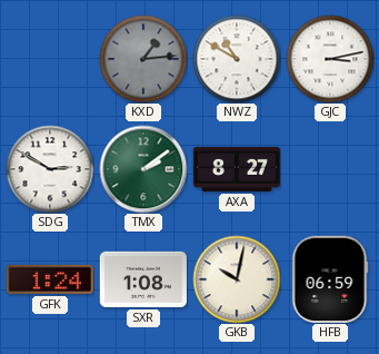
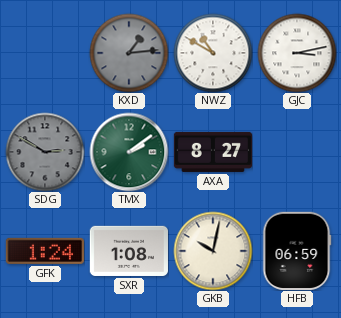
SDG dial: white -> grey
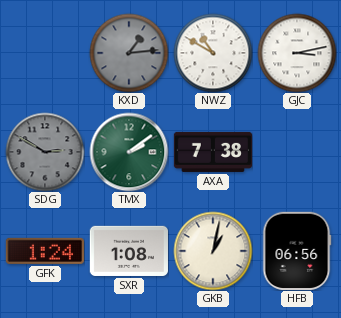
AXA: 8:27 -> 7:38
GKB: 10:02 -> 1:02
HFB: 06:59 -> 06:56
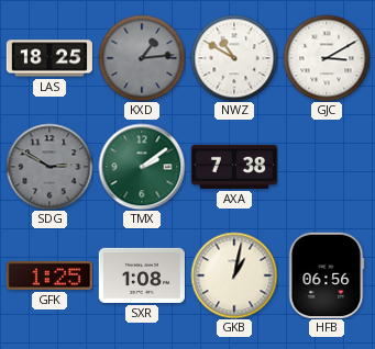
LAS: none -> 18:25
GJC: 3:13 -> 3:10
GFK: 1:24 -> 1:25
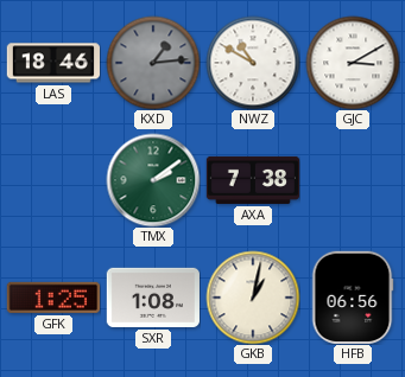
LAS: 18:25 -> 18:46
SDG: 2:50 -> none
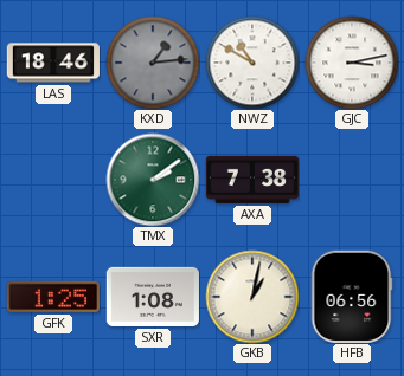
GJC: 3:10 -> 3:13
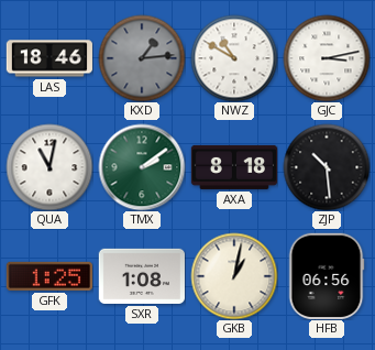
QUA: none -> 11:02
AXA: 7:38 -> 8:18
ZJP: none -> 10:29
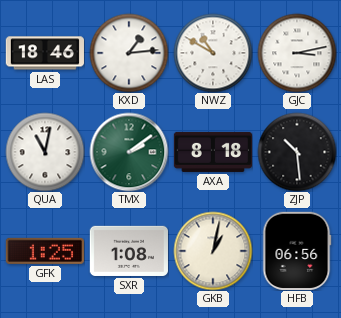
KXD dial: grey -> white
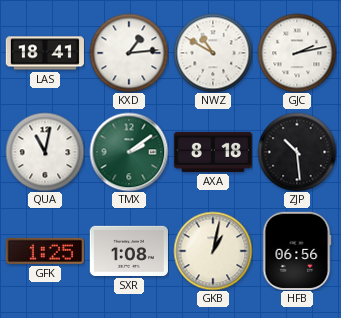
LAS: 18:46 -> 18:41
GJC: 3:13 -> 2:13
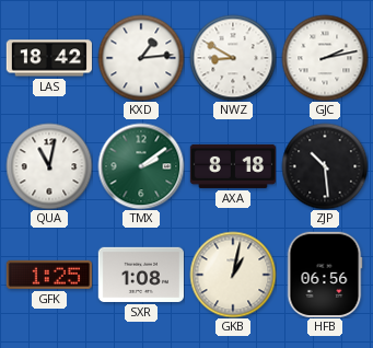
LAS: 18:41 -> 18:42
NWZ: 10:50 -> 8:50
